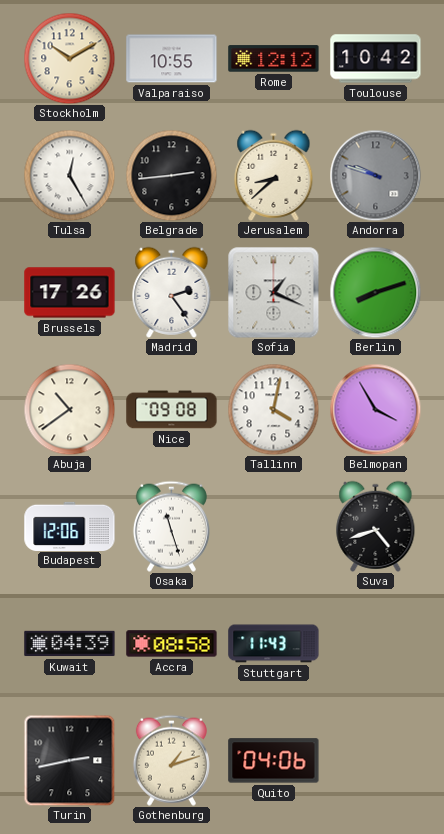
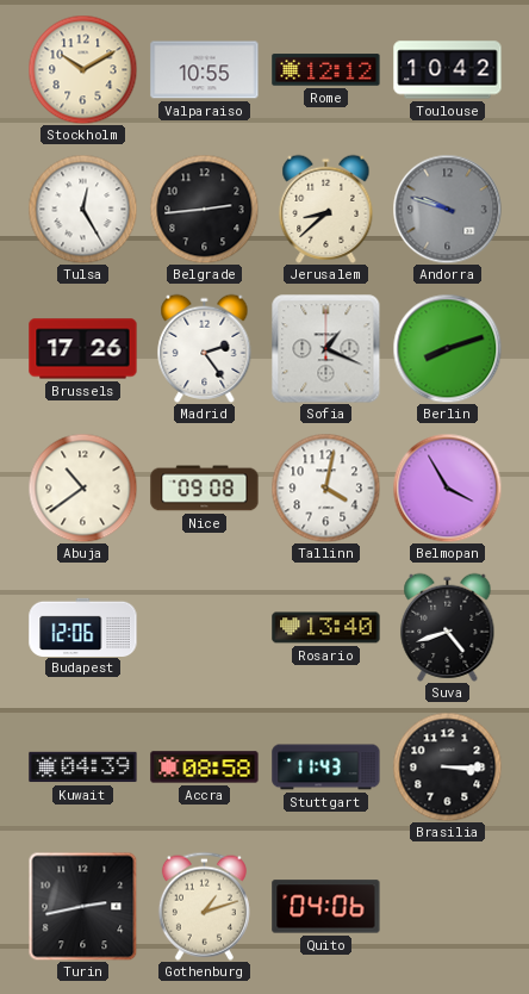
Osaka: 11:27 -> none
Rosario: none -> 13:40
Brasilia: none -> 3:15
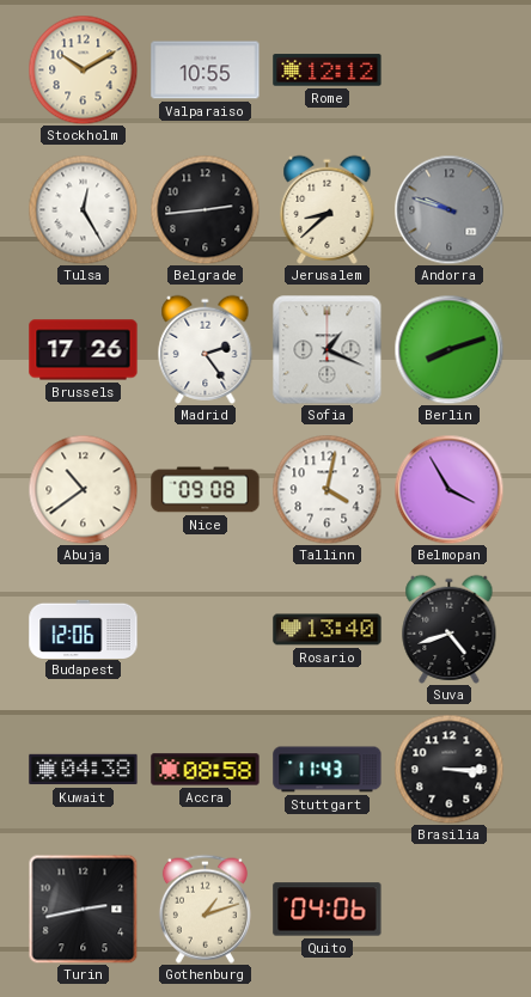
Toulouse: 10:42 -> none
Kuwait: 04:39 -> 04:38
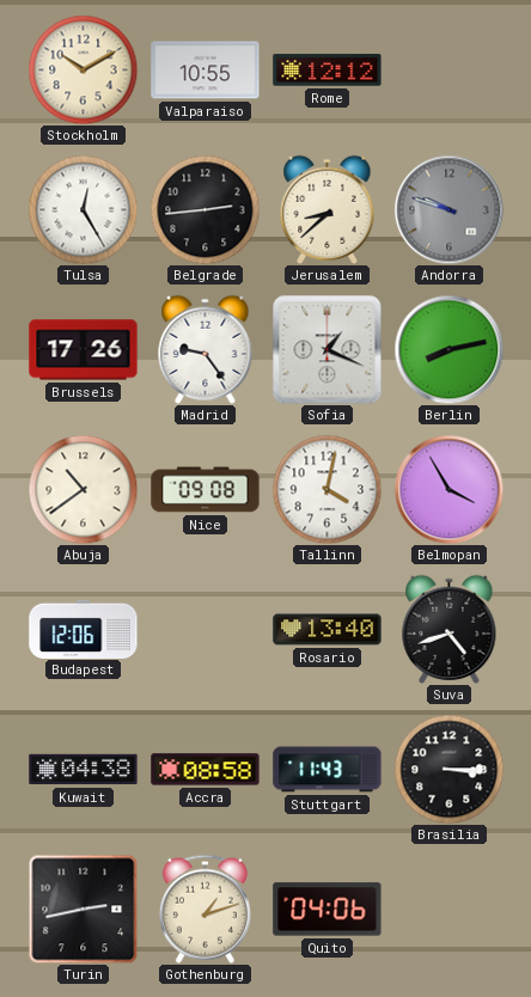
Madrid: 2:24 -> 9:24
Berlin: 8:12 -> 8:13
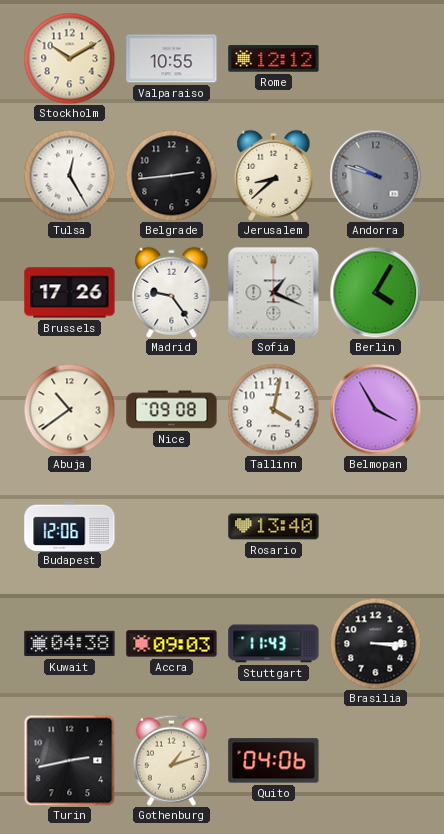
Berlin: 8:13 -> 4:05
Suva: 4:42 -> none
Accra: 08:58 -> 09:03
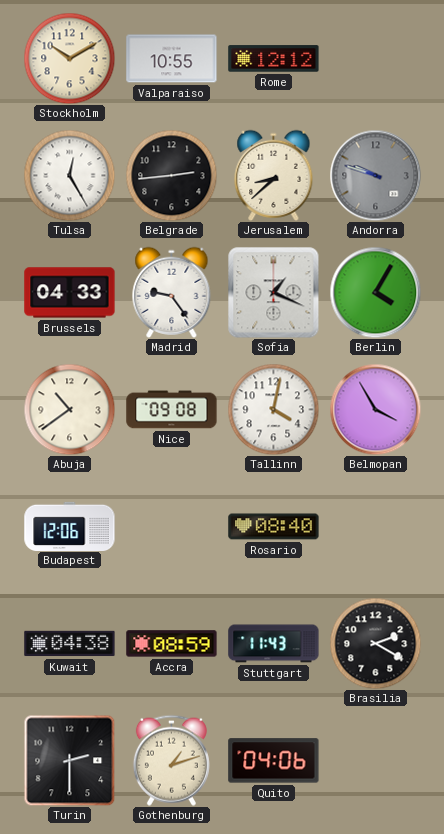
Brussels: 17:26 -> 04:33
Rosario: 13:40 -> 08:40
Accra: 09:03 -> 08:59
Brasilia: 3:15 -> 2:20
Turin: 2:43 -> 2:30
